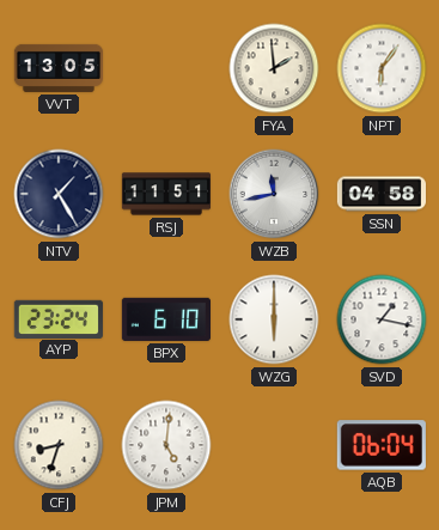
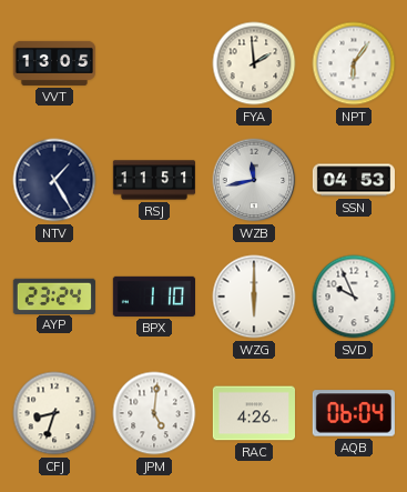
SSN: 04:58 -> 04:53
BPX: 6:10 -> 1:10
SVD: 1:17 -> 9:56
RAC: none -> 4:26
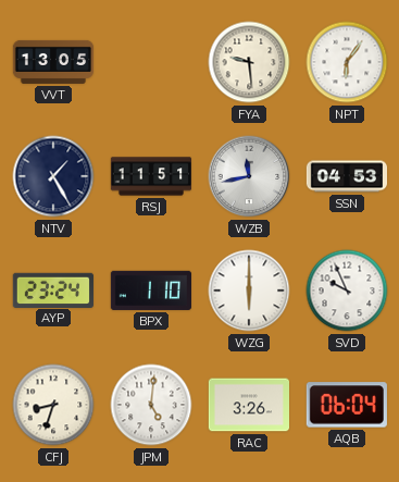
FYA: 1:59 -> 9:29
RAC: 4:26 -> 3:26
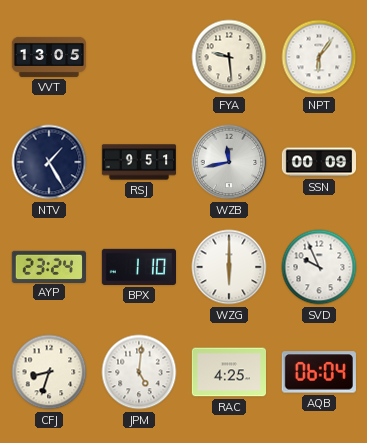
RSJ: 11:51 -> 9:51
SSN: 04:53 -> 00:09
RAC: 3:26 -> 4:25
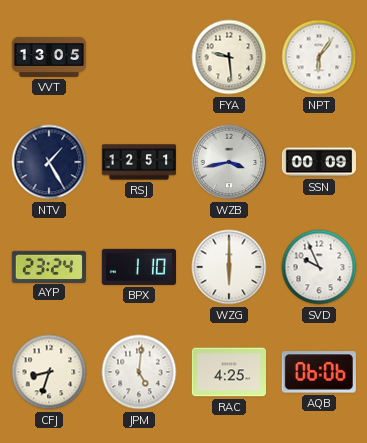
RSJ: 9:51 -> 12:51
WZB: 11:43 -> 3:43
AQB: 06:04 -> 06:06
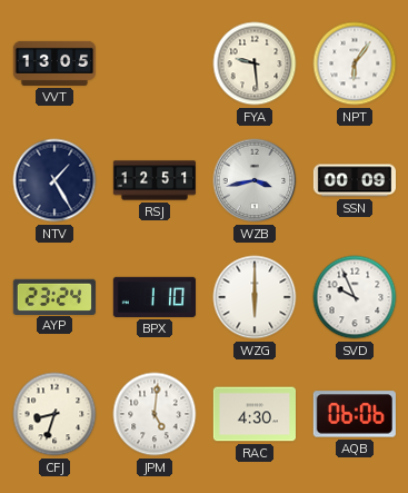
RAC: 4:25 -> 4:30
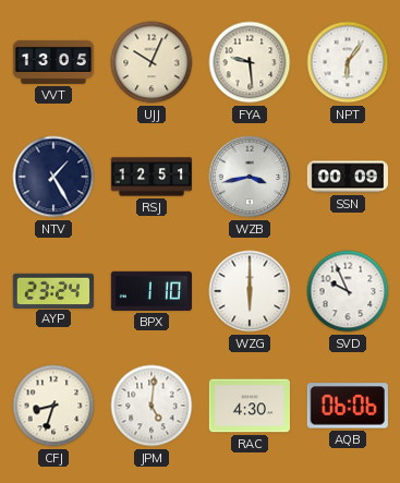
UJJ: none -> 10:04
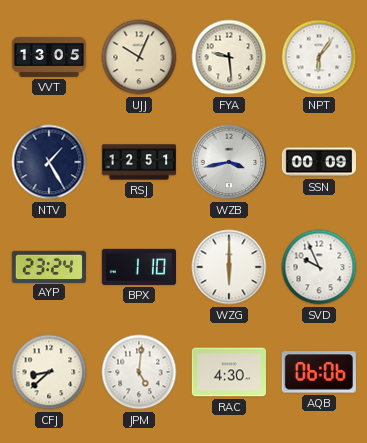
CFJ: 8:33 -> 8:38
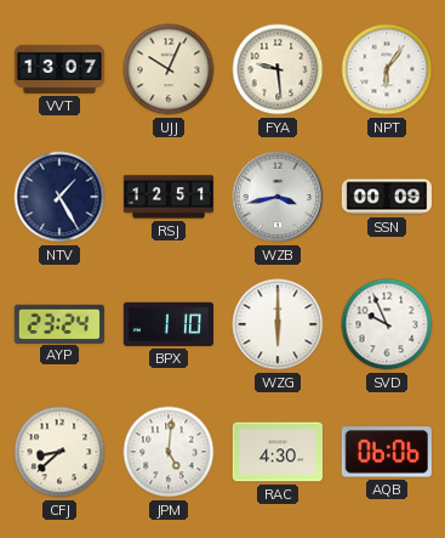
VVT: 13:05 -> 13:07
